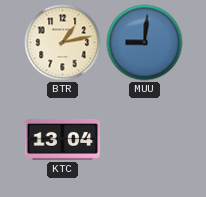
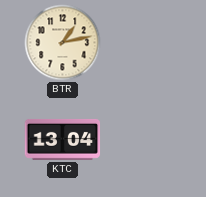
MUU: 9:01 -> none
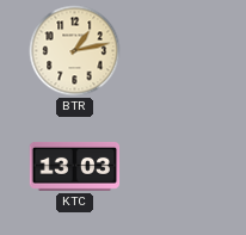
KTC: 13:04 -> 13:03
